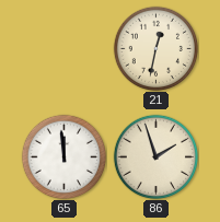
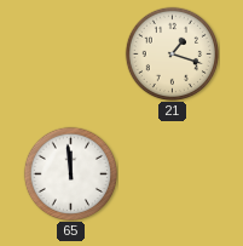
21: 12:32 -> 1:18
86: 1:57 -> none
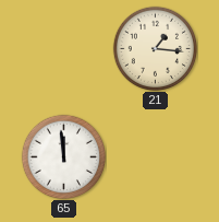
21: 1:18 -> 1:16
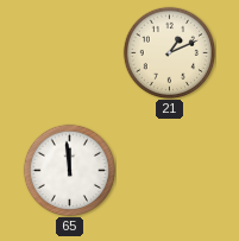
21: 1:16 -> 1:11
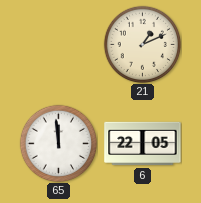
6: none -> 22:05
